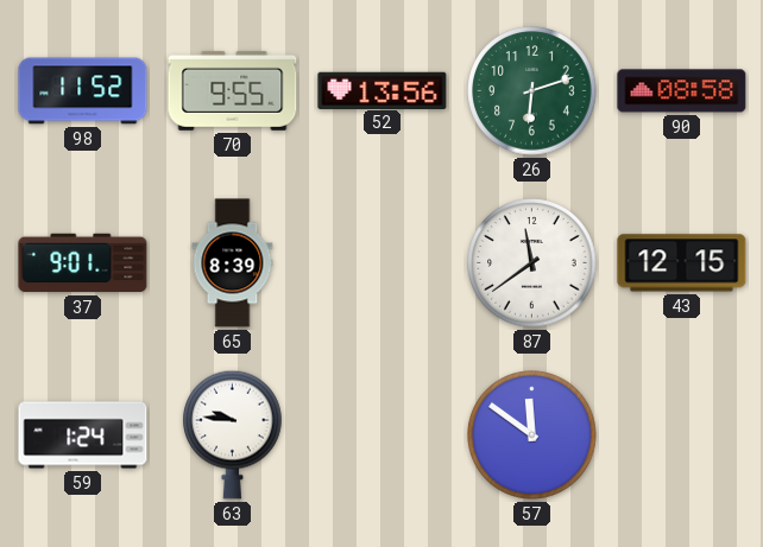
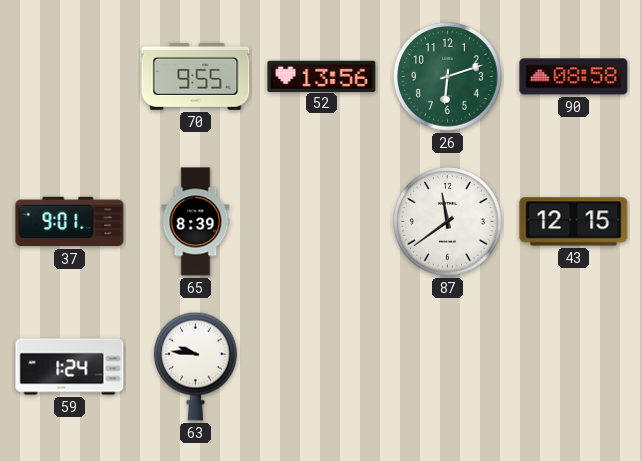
98: 11:52 -> none
57: 11:51 -> none
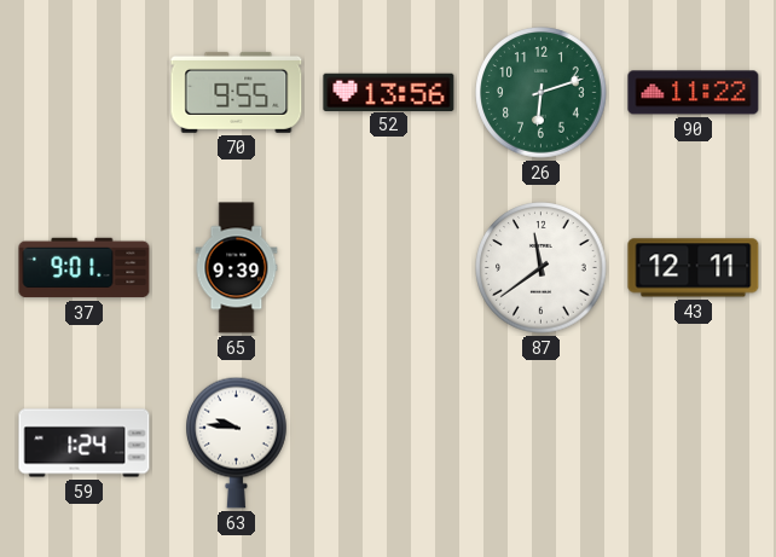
90: 08:58 -> 11:22
65: 8:39 -> 9:39
43: 12:15 -> 12:11
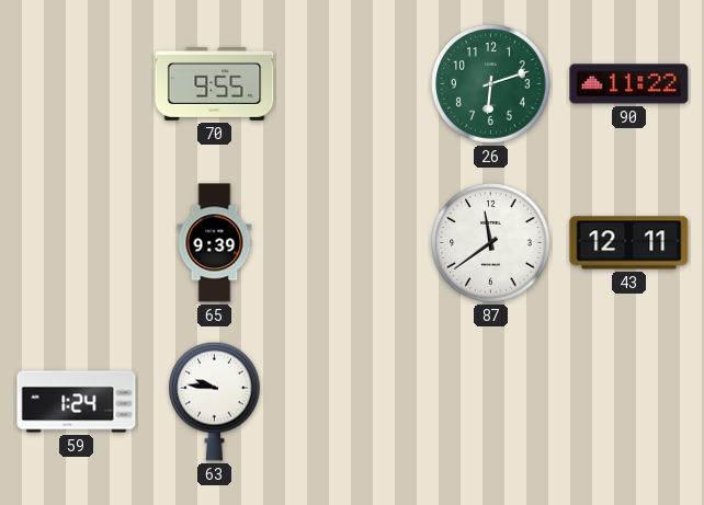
52: 13:56 -> none
37: 9:01 -> none
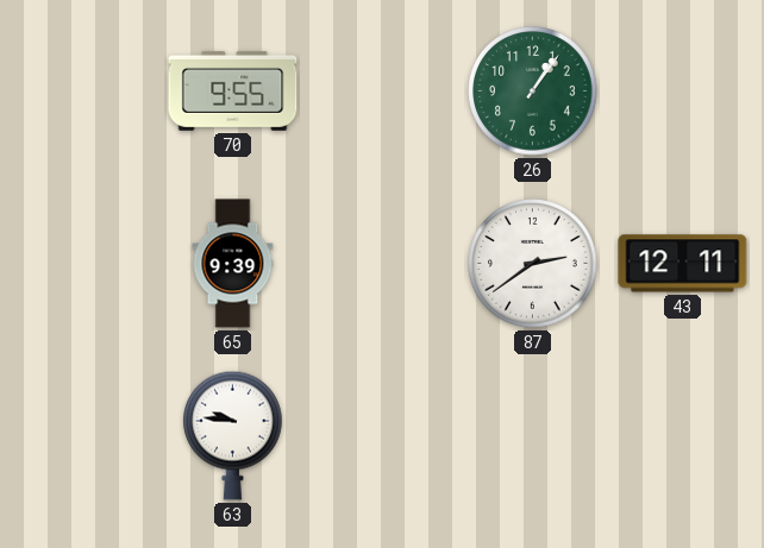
26: 6:12 -> 1:06
90: 11:22 -> none
87: 11:39 -> 2:39
59: 1:24 -> none
